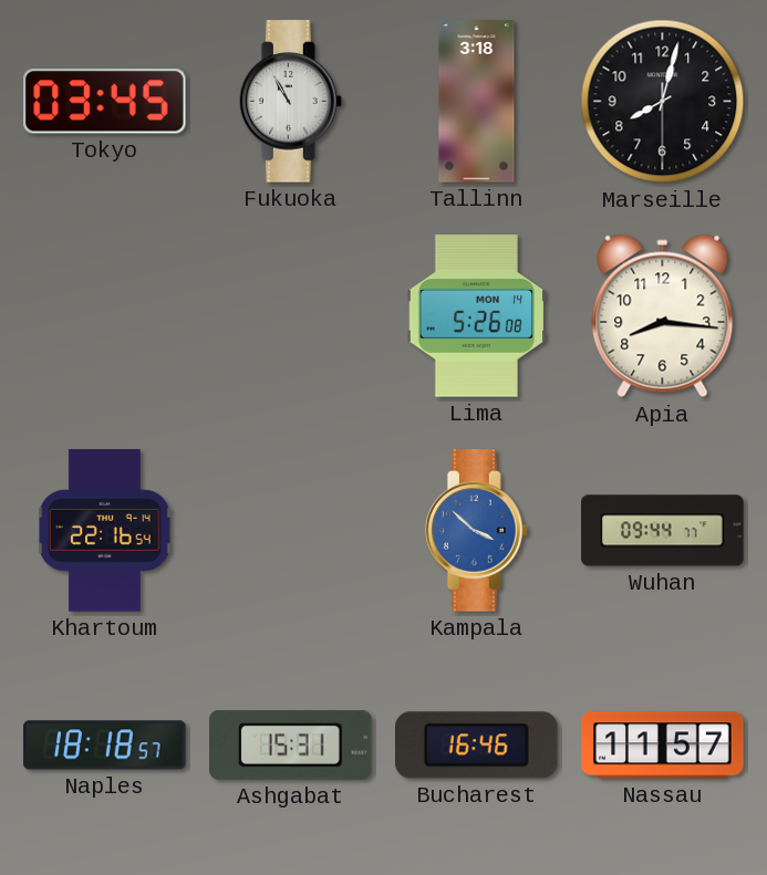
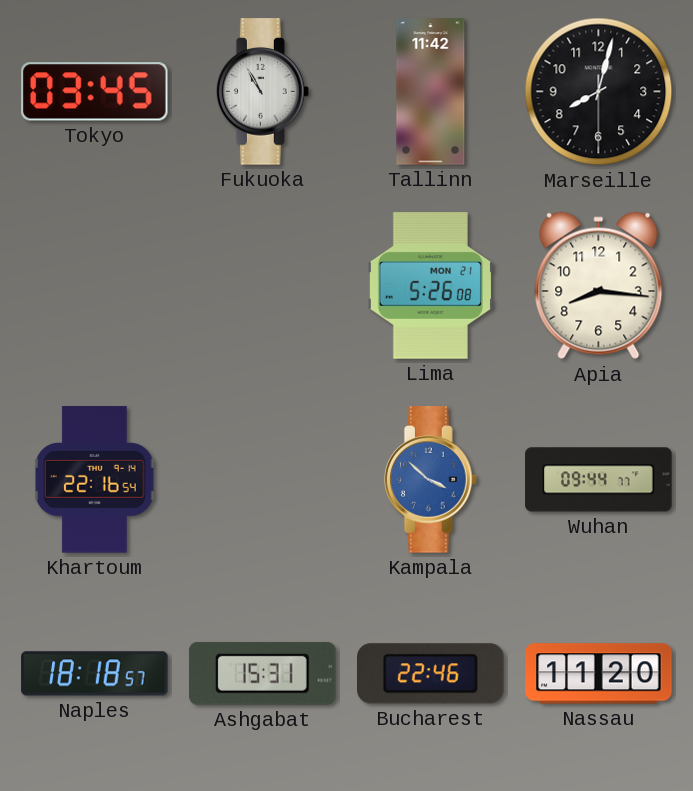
Tallinn: 3:18 -> 11:42
Lima date: MON 14 -> MON 21
Bucharest: 16:46 -> 22:46
Nassau: 11:57 -> 11:20
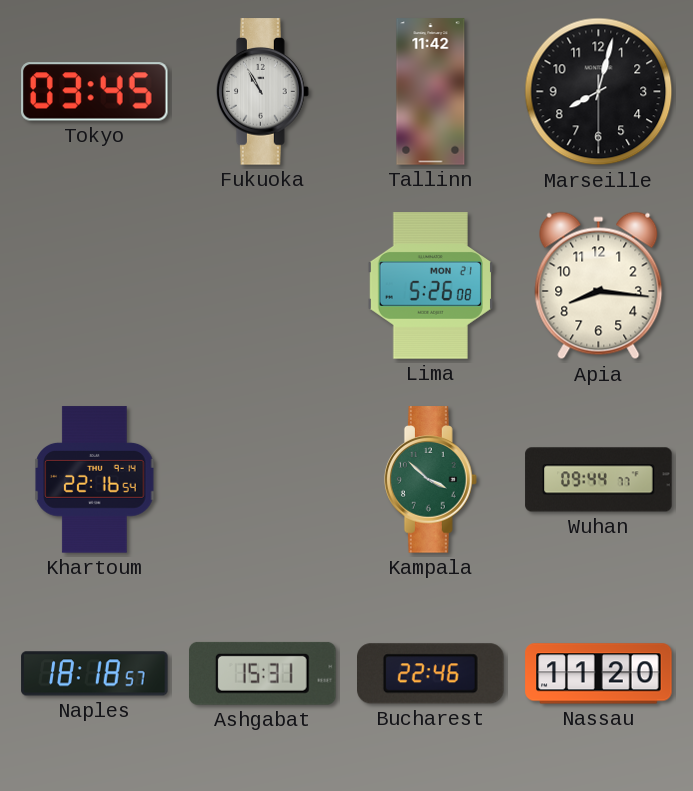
Kampala dial: blue -> green
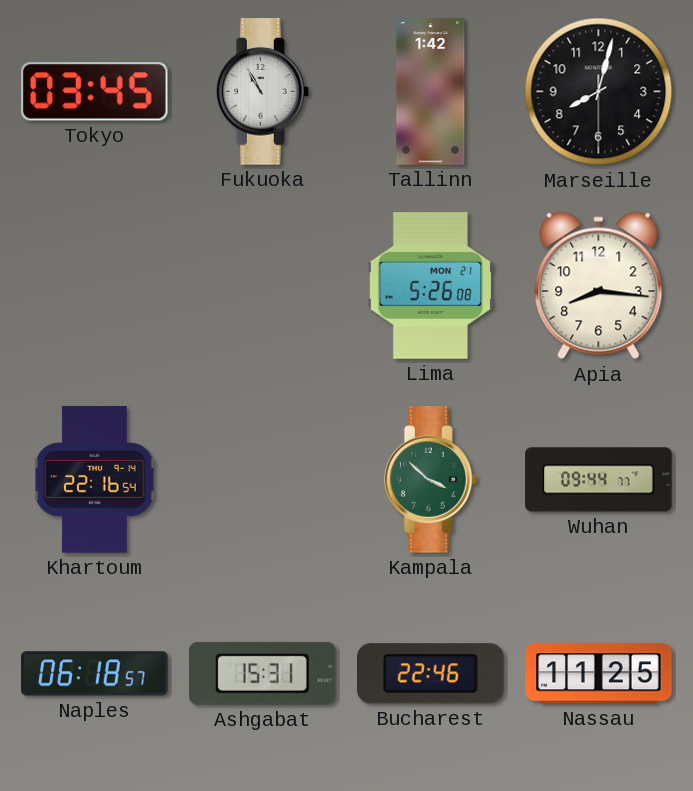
Tallinn: 11:42 -> 1:42
Naples: 18:18 -> 06:18
Nassau: 11:20 -> 11:25
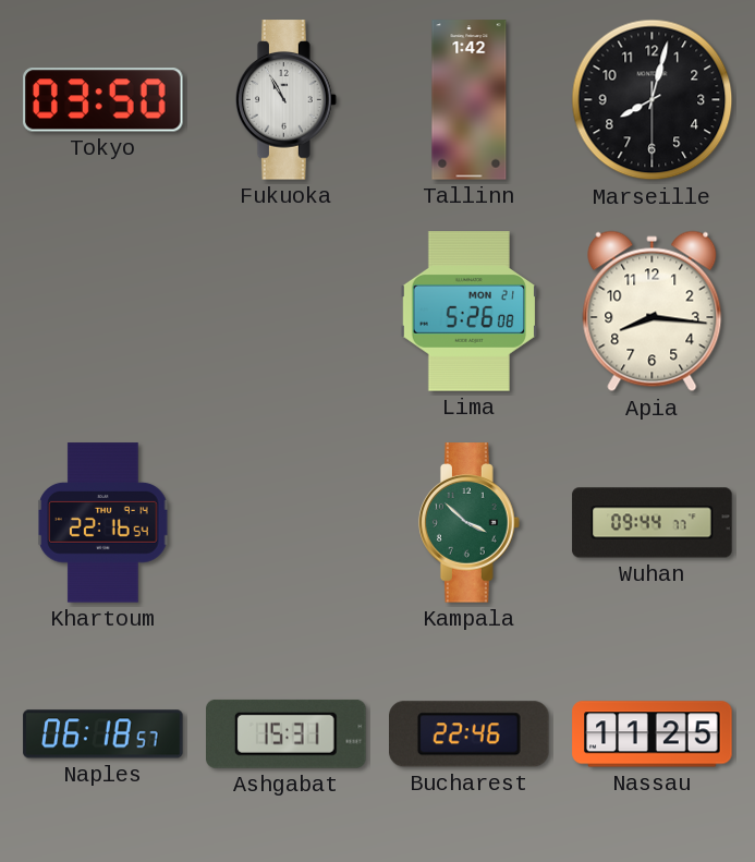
Tokyo: 03:45 -> 03:50
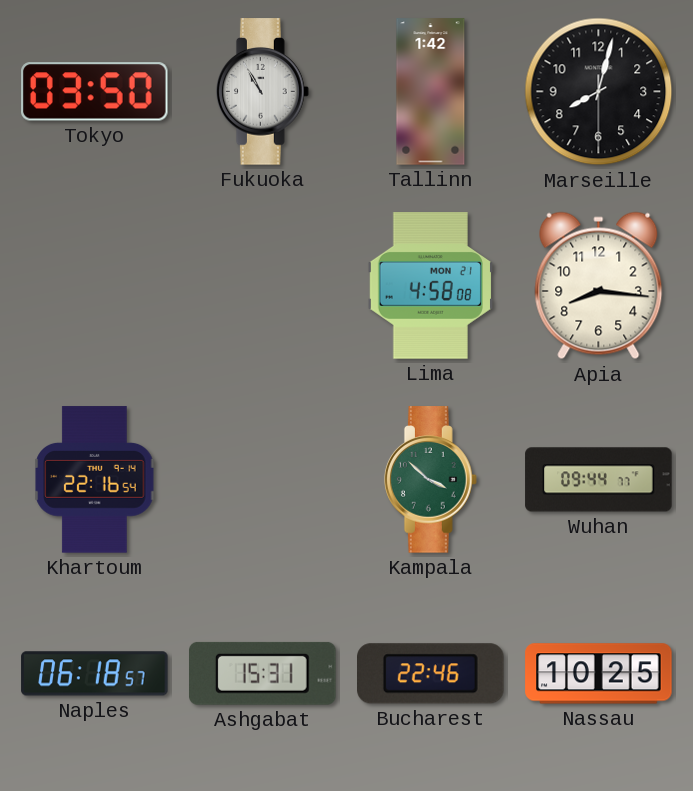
Lima: 5:26 -> 4:58
Nassau: 11:25 -> 10:25
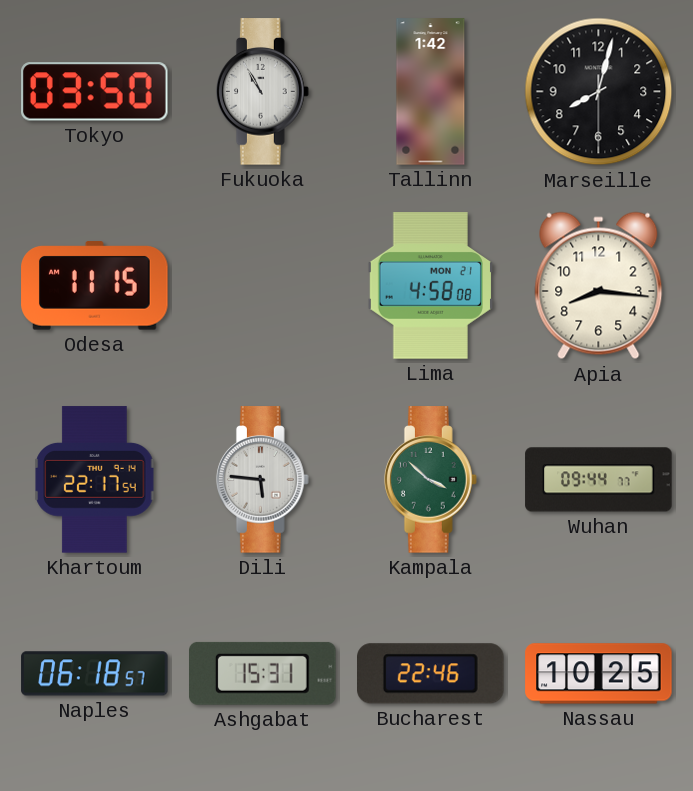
Odesa: none -> 11:15
Khartoum: 22:16 -> 22:17
Dili: none -> 5:46
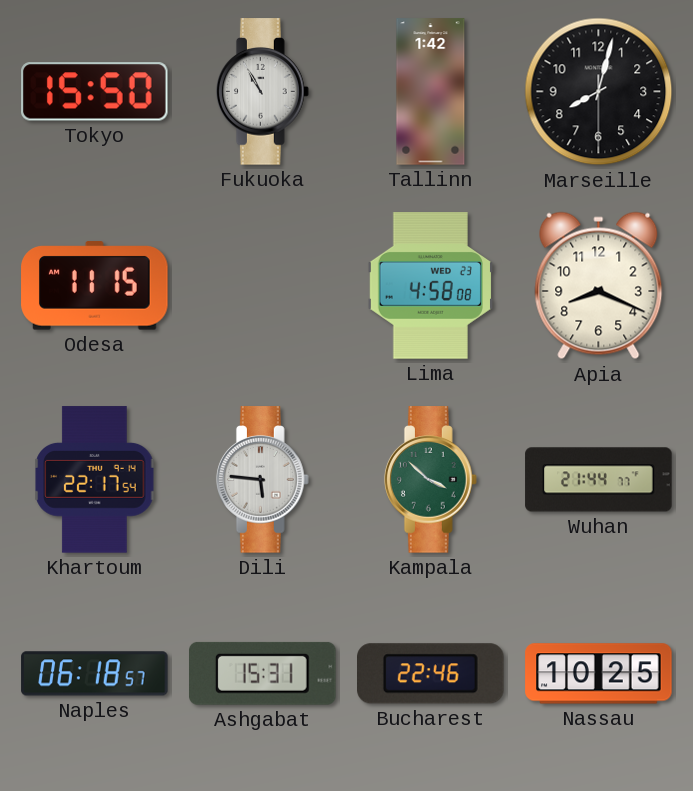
Tokyo: 03:50 -> 15:50
Lima date: MON 21 -> WED 23
Apia: 8:16 -> 8:19
Wuhan: 09:44 -> 21:44
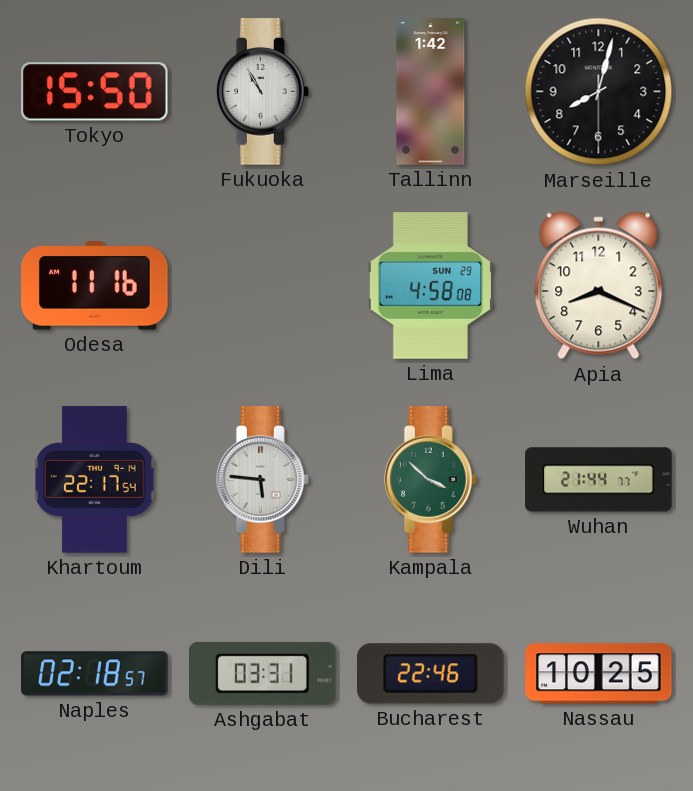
Odesa: 11:15 -> 11:16
Lima date: WED 23 -> SUN 29
Naples: 06:18 -> 02:18
Ashgabat: 15:31 -> 03:31
